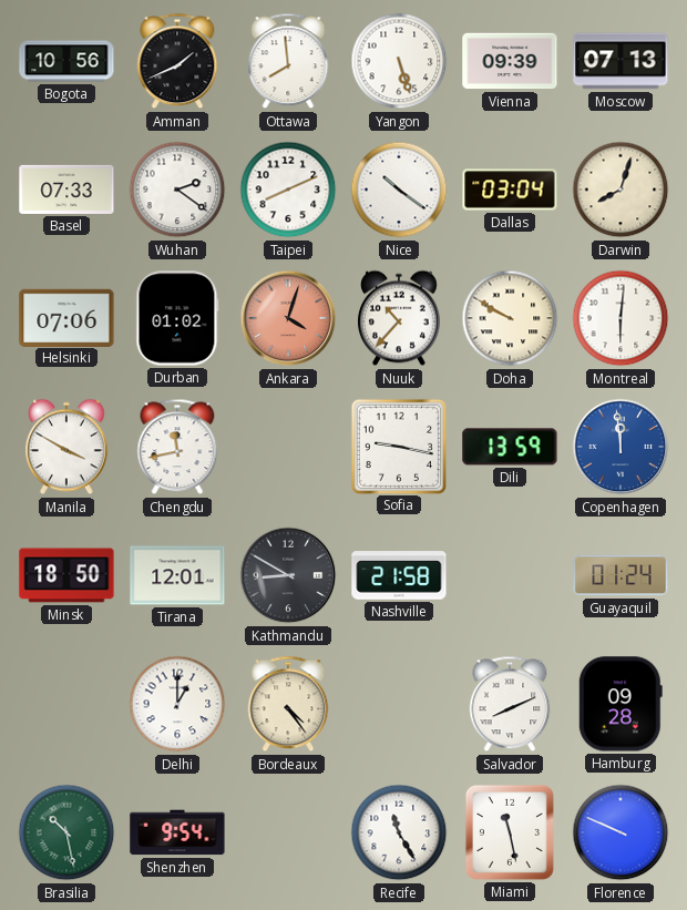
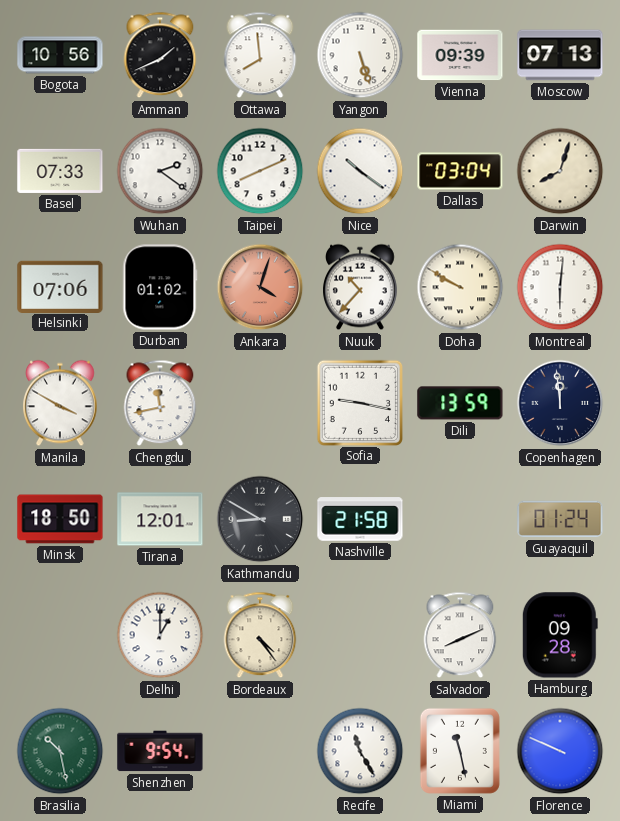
Copenhagen dial: blue -> navy
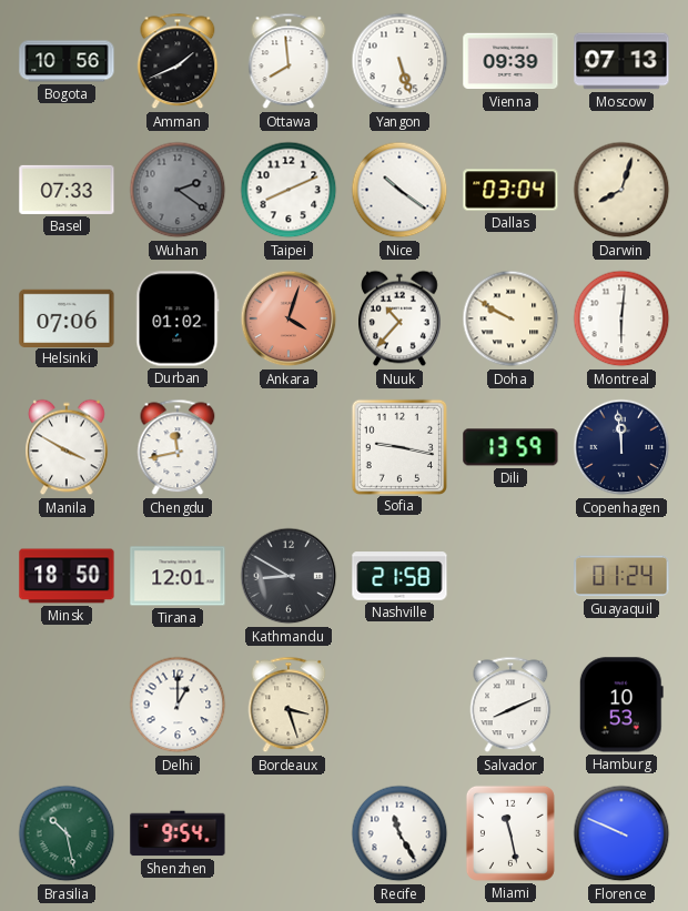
Wuhan dial: white -> grey
Bordeaux: 4:24 -> 3:27
Hamburg: 09:28 -> 10:53
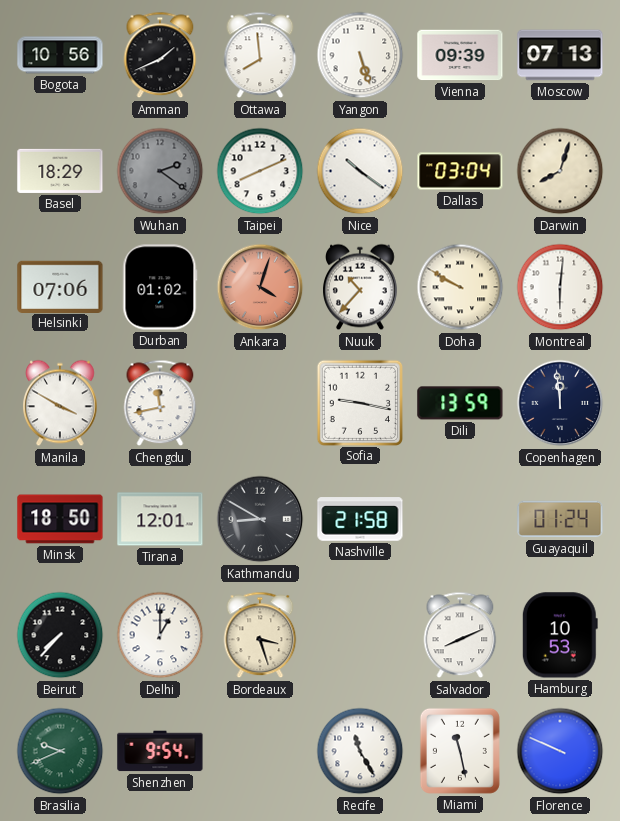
Basel: 07:33 -> 18:29
Beirut: none -> 7:37
Brasilia: 10:28 -> 9:41
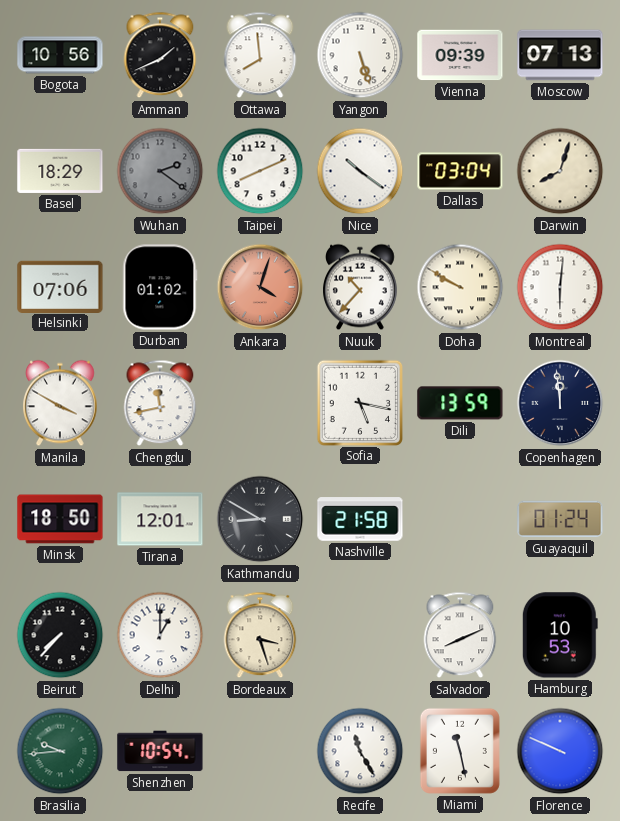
Sofia: 9:17 -> 5:17
Brasilia: 9:41 -> 9:44
Shenzhen: 9:54 -> 10:54
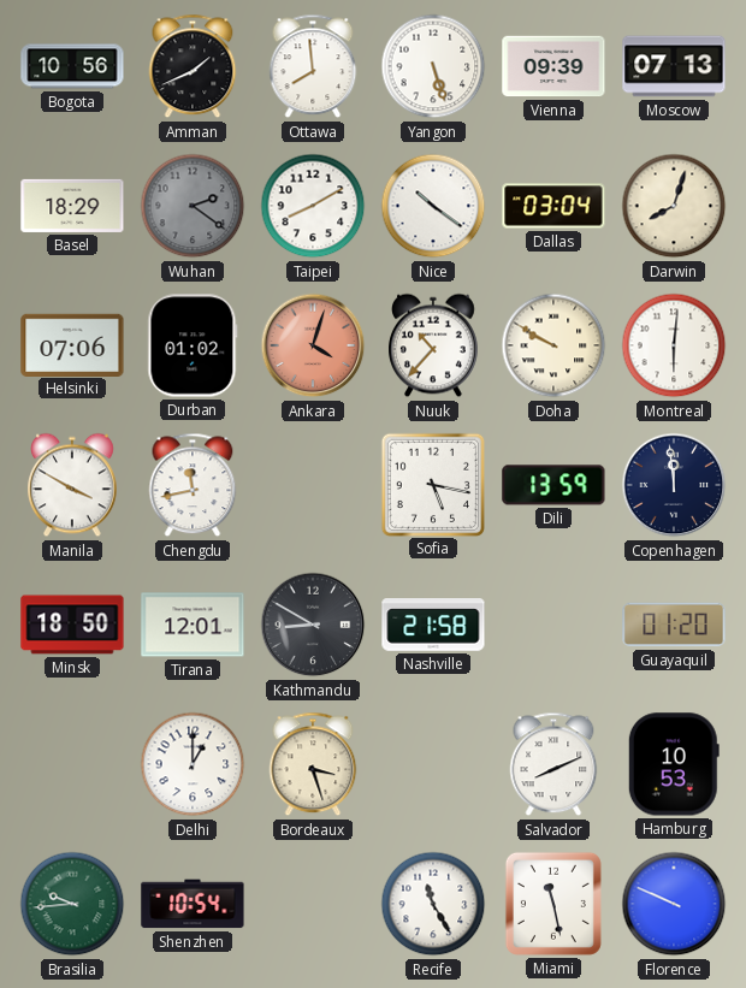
Taipei: 8:11 -> 8:10
Guayaquil: 01:24 -> 01:20
Beirut: 7:37 -> none
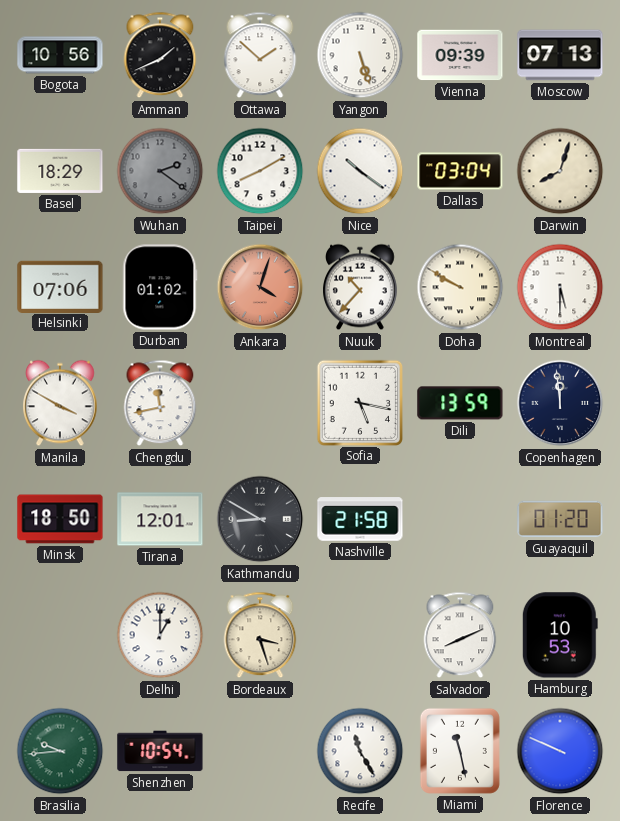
Ottawa: 7:59 -> 1:52
Montreal: 6:01 -> 5:30
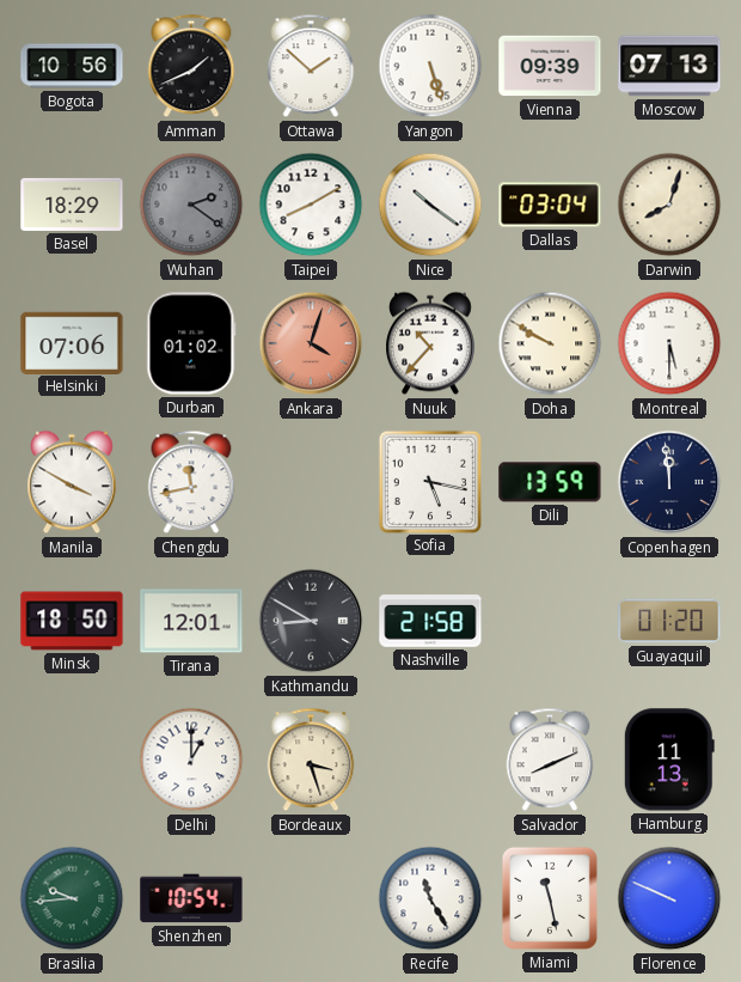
Hamburg: 10:53 -> 11:13
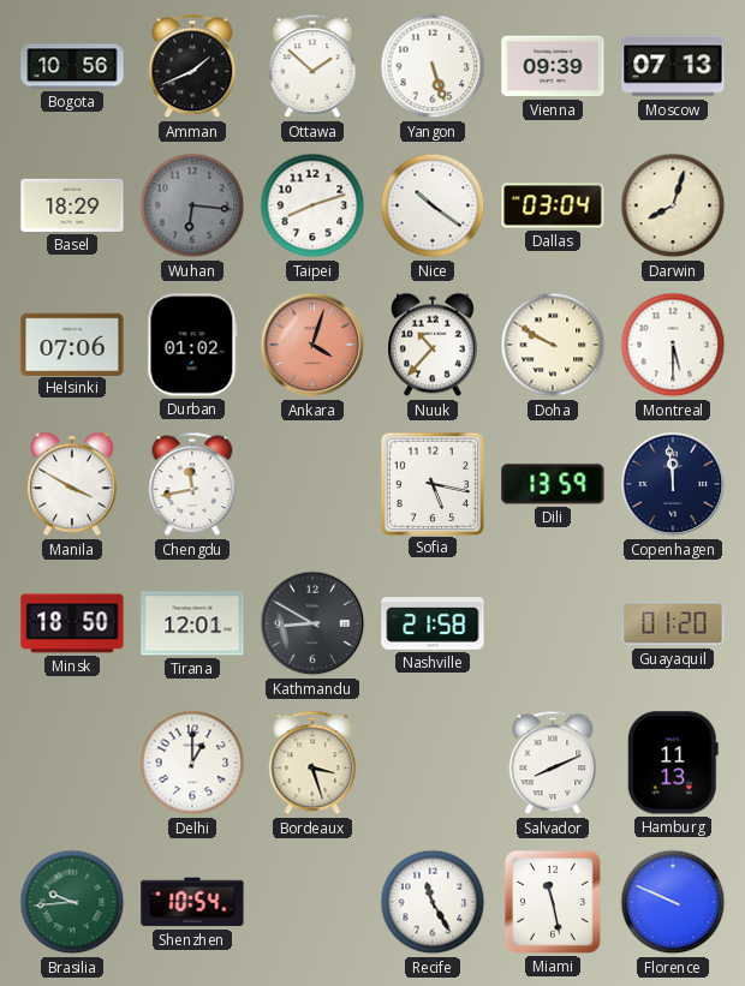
Wuhan: 2:21 -> 6:16
Taipei: 8:10 -> 8:12
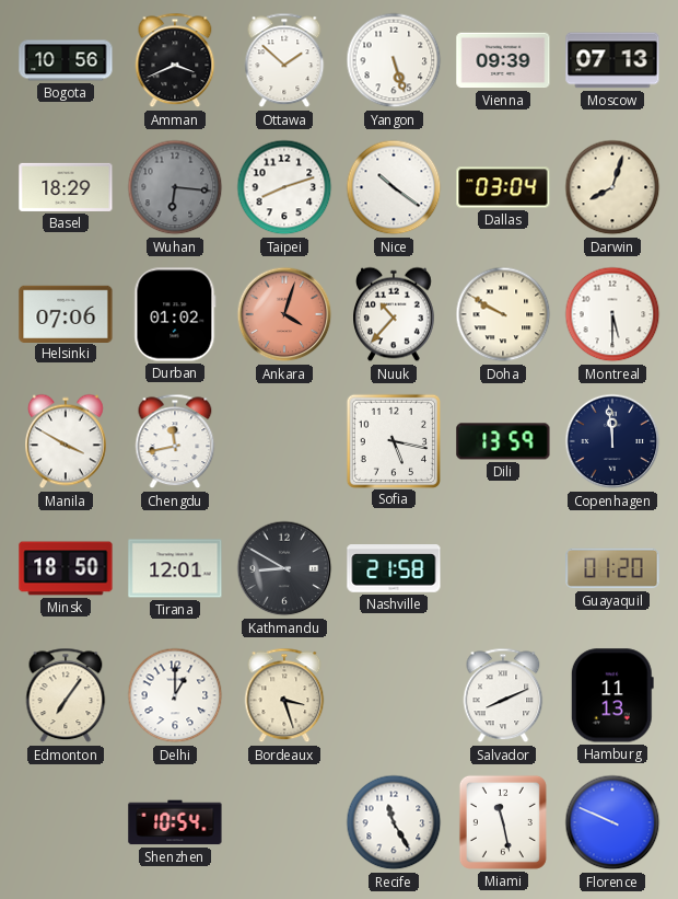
Amman: 1:41 -> 3:41
Edmonton: none -> 7:06
Brasilia: 9:44 -> none
